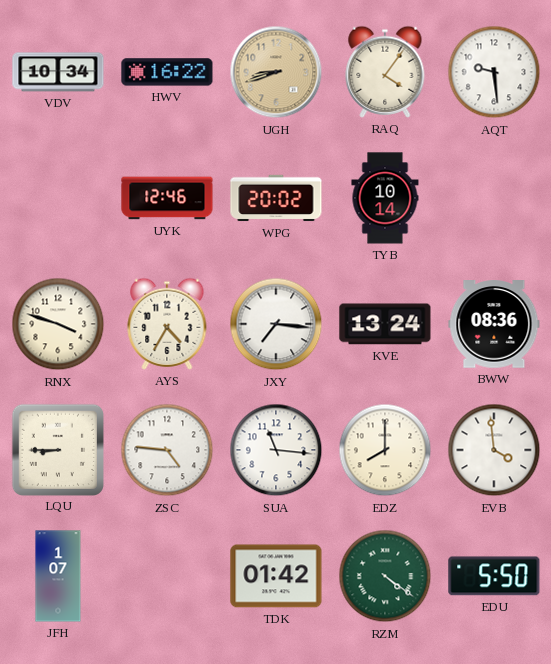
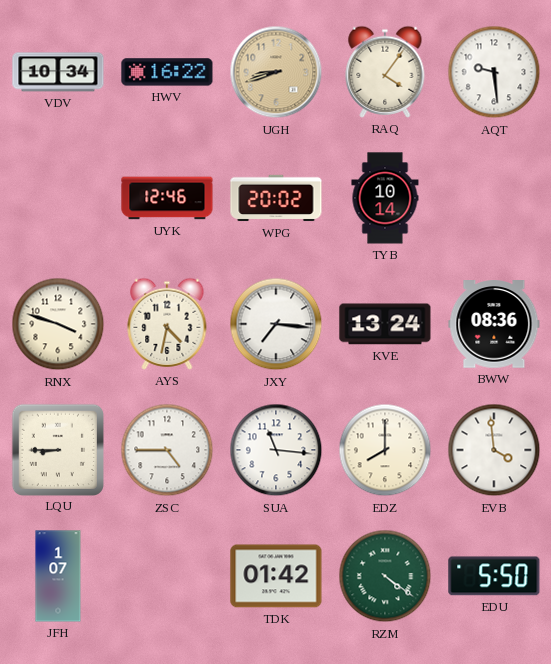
AYS: 4:35 -> 4:32
ZSC: 4:46 -> 4:45
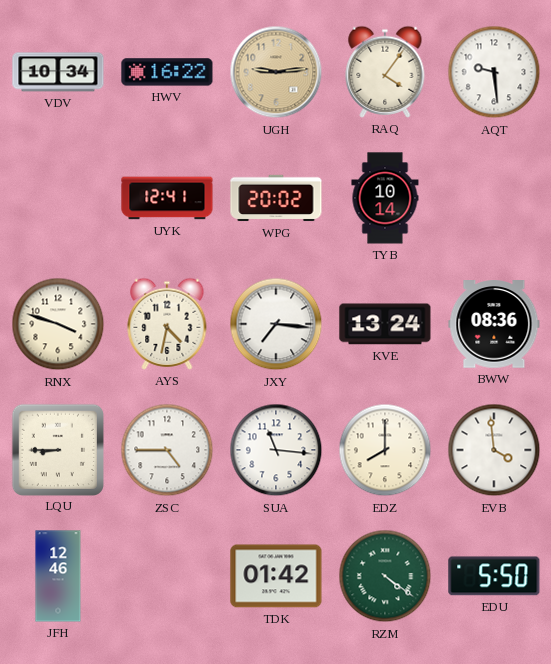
UGH: 8:42 -> 9:14
UYK: 12:46 -> 12:41
JFH: 1:07 -> 12:46
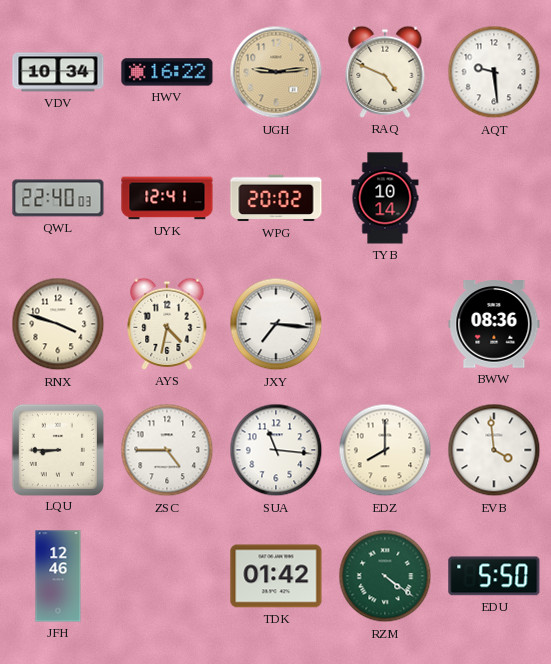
RAQ: 4:06 -> 4:49
QWL: none -> 22:40
KVE: 13:24 -> none
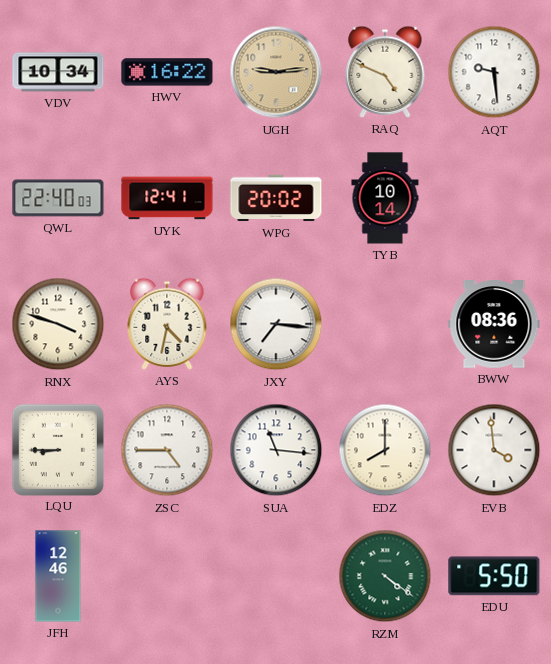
TDK: 01:42 -> none
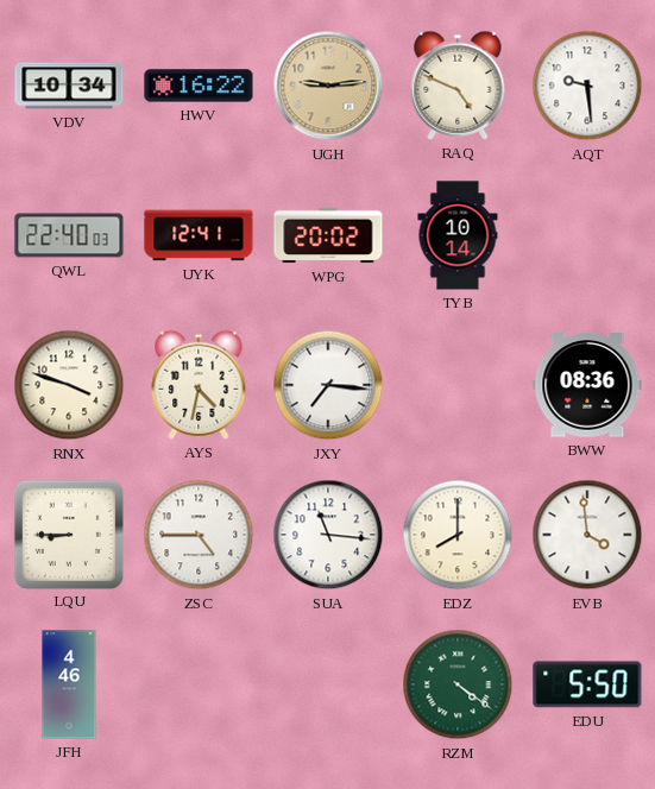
JFH: 12:46 -> 4:46
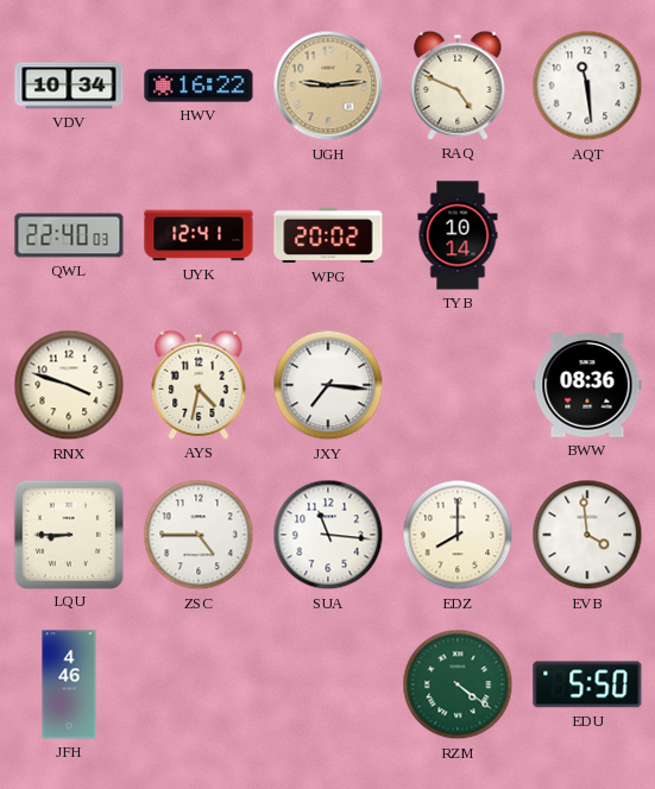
AQT: 9:29 -> 11:29
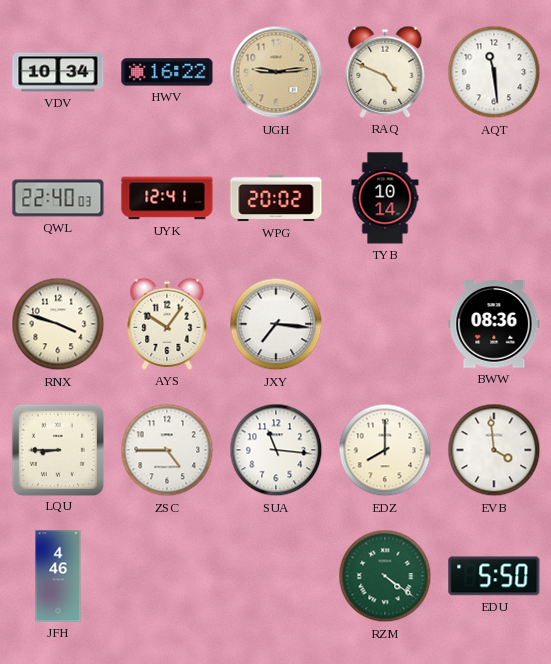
AYS: 4:32 -> 10:06
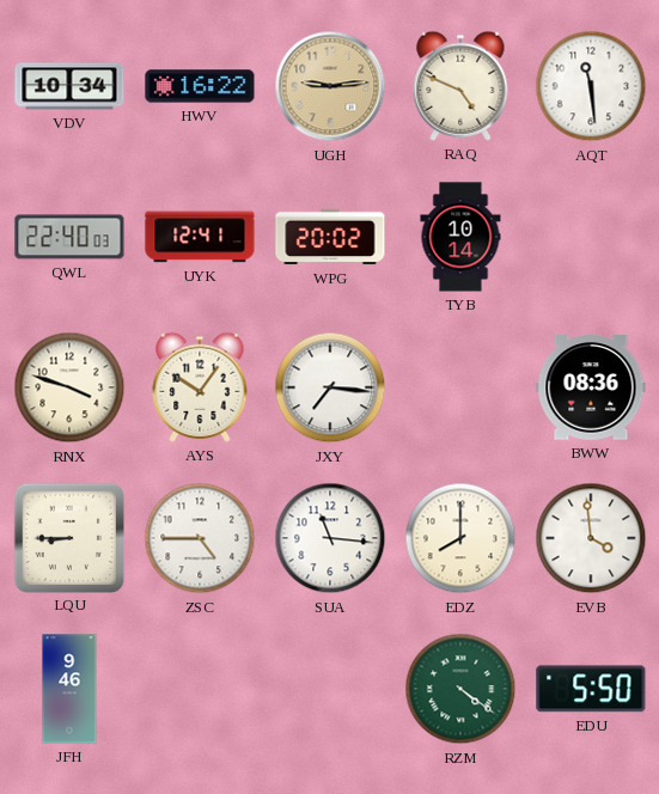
JFH: 4:46 -> 9:46
